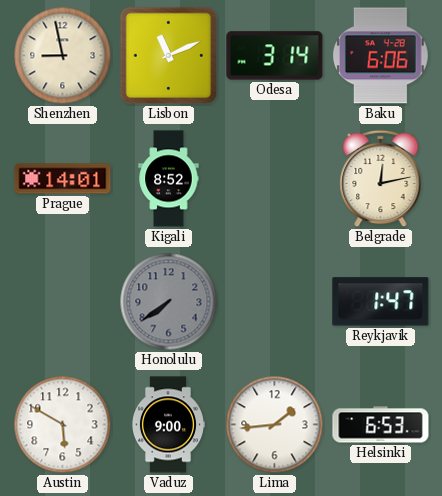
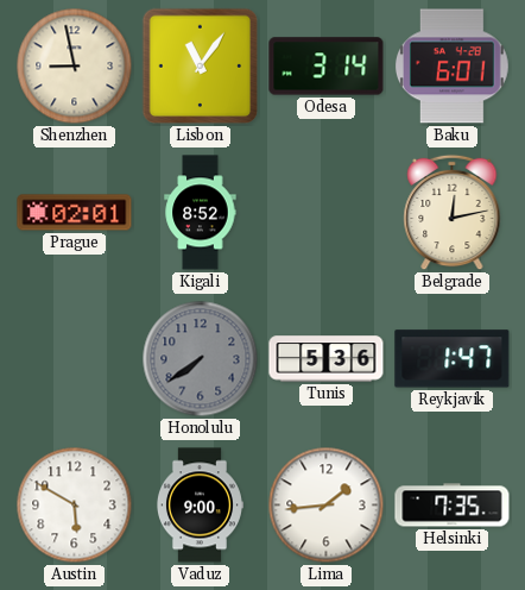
Lisbon: 11:11 -> 11:06
Baku: 6:06 -> 6:01
Prague: 14:01 -> 02:01
Tunis: none -> 5:36
Helsinki: 6:53 -> 7:35
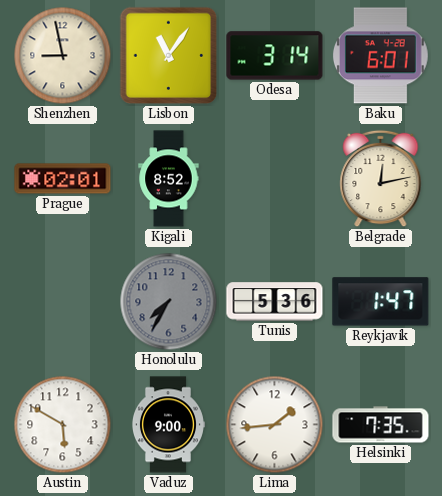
Honolulu: 7:39 -> 7:35
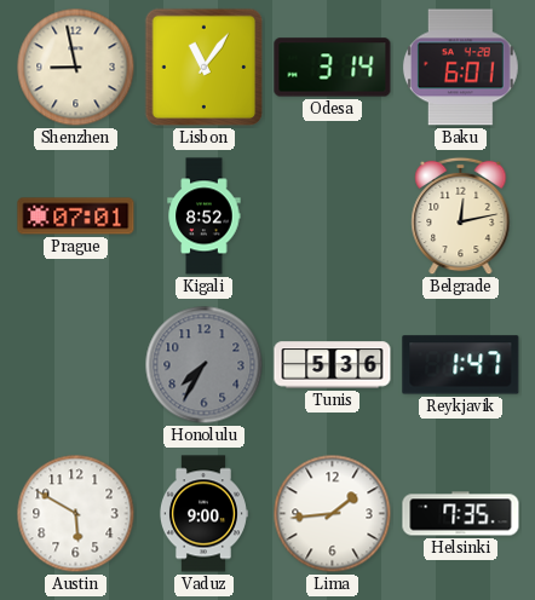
Prague: 02:01 -> 07:01
